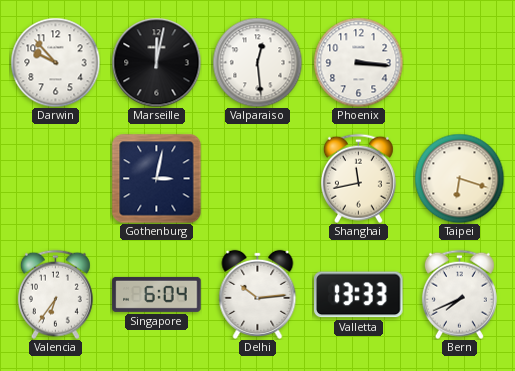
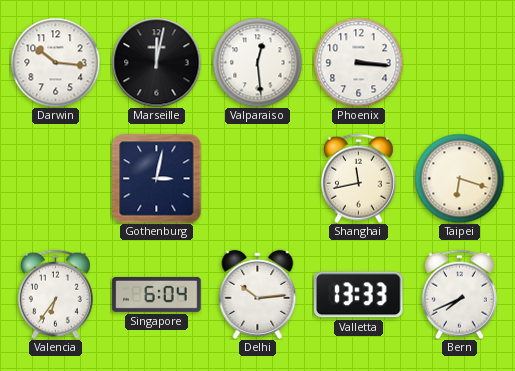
Darwin: 9:53 -> 10:16
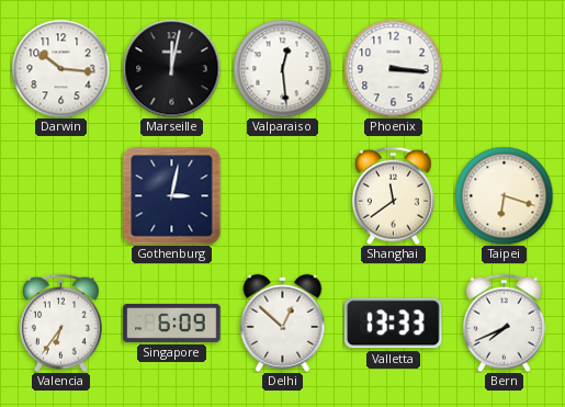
Shanghai: 11:43 -> 11:39
Singapore: 6:04 -> 6:09
Delhi: 10:14 -> 12:52
